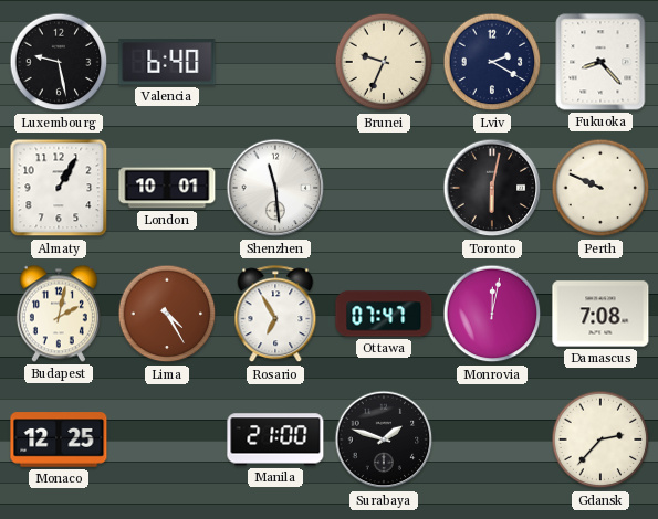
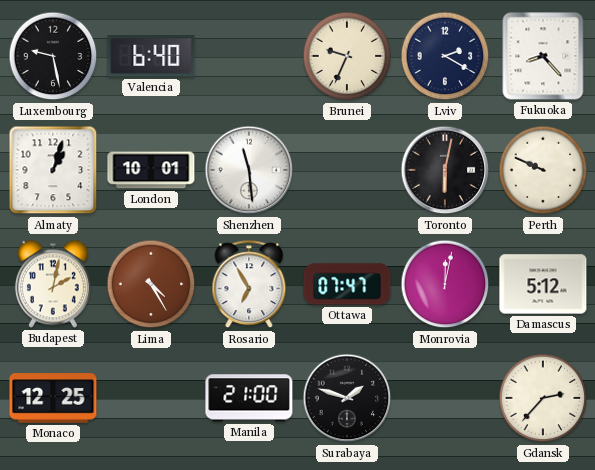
Almaty: 1:05 -> 1:03
Damascus: 7:08 -> 5:12
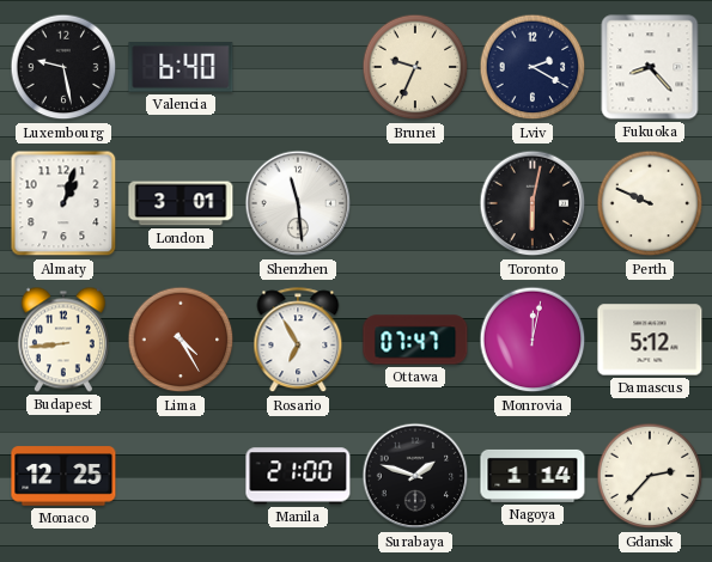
London: 10:01 -> 3:01
Budapest: 2:02 -> 8:44
Nagoya: none -> 1:14
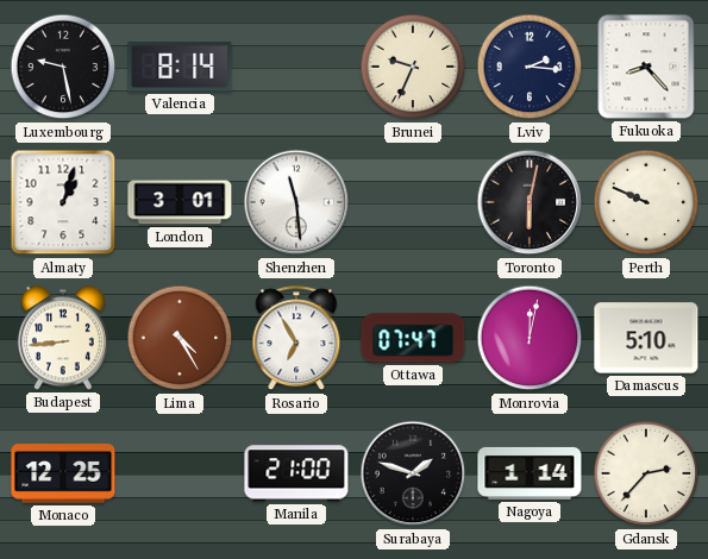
Valencia: 6:40 -> 8:14
Lviv: 2:20 -> 2:16
Damascus: 5:12 -> 5:10
